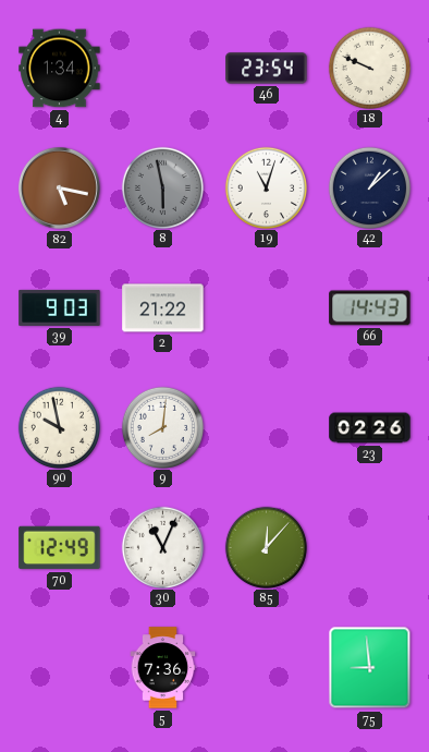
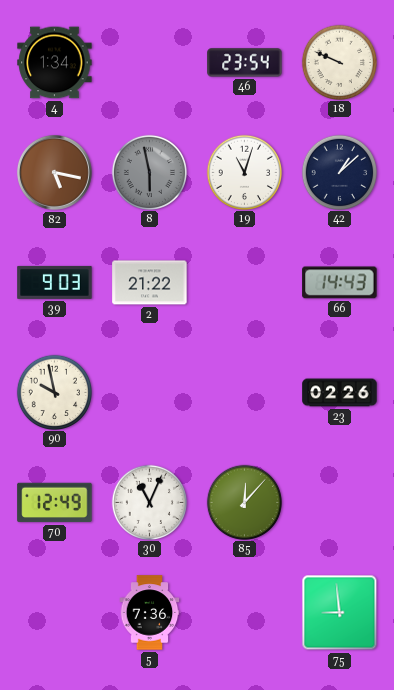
9: 8:01 -> none
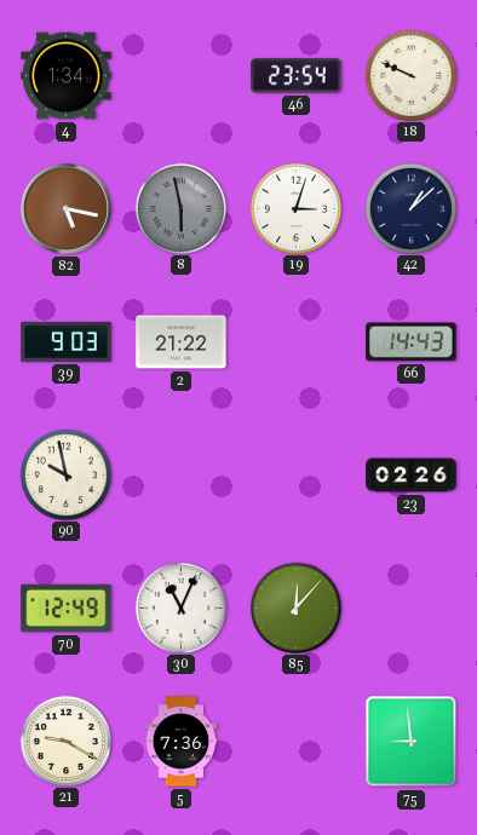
19: 11:03 -> 3:03
21: none -> 9:20
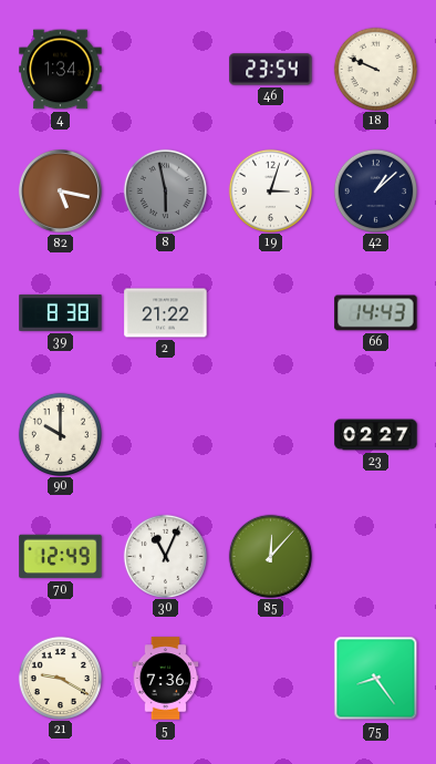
39: 9:03 -> 8:38
90: 9:58 -> 10:00
23: 02:26 -> 02:27
75: 8:59 -> 8:24
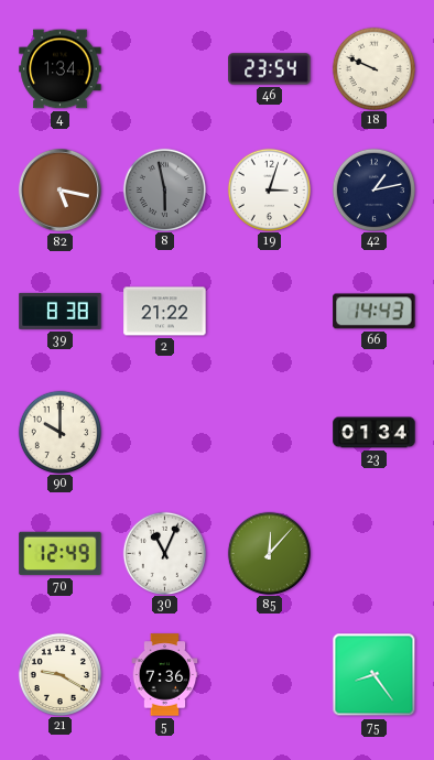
42: 1:08 -> 1:13
23: 02:27 -> 01:34
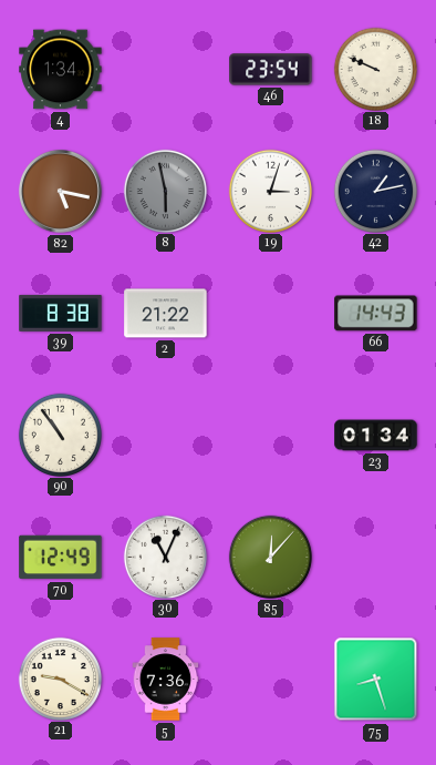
90: 10:00 -> 10:54
75: 8:24 -> 8:27
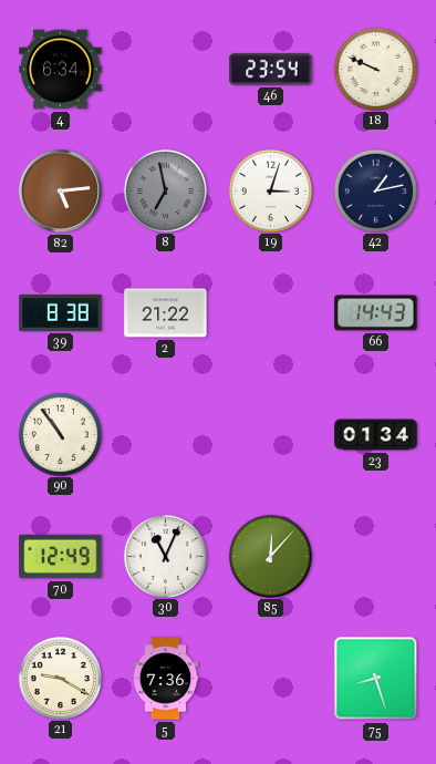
4: 1:34 -> 6:34
82: 5:17 -> 5:14
8: 5:58 -> 6:58
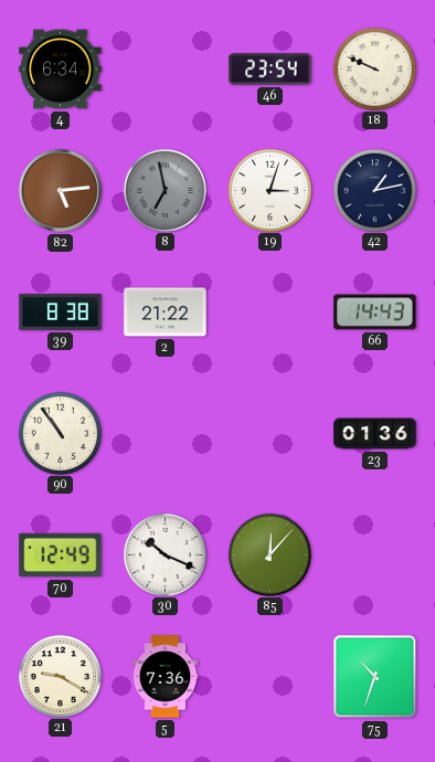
23: 01:34 -> 01:36
30: 11:04 -> 10:19
75: 8:27 -> 10:33
